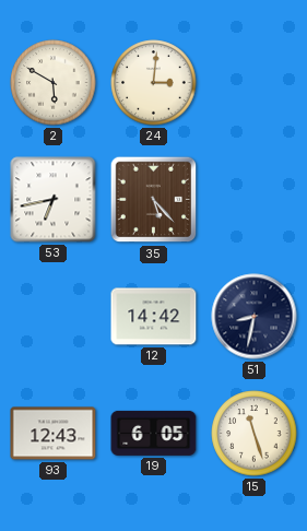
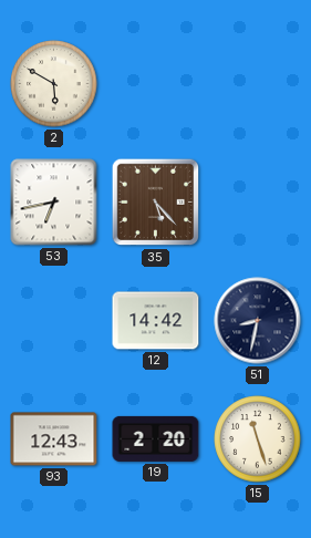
24: 3:01 -> none
19: 6:05 -> 2:20
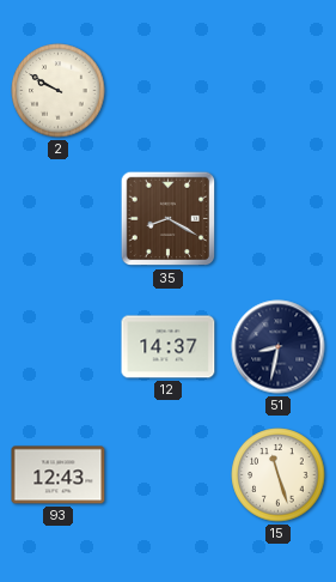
2: 5:50 -> 9:50
53: 6:43 -> none
35: 5:23 -> 8:20
12: 14:42 -> 14:37
19: 2:20 -> none
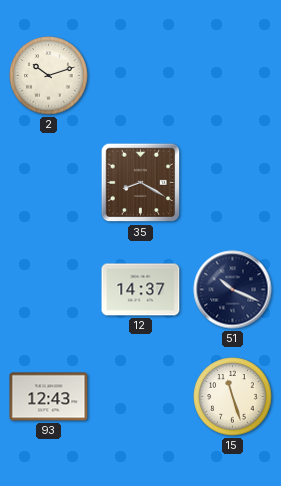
2: 9:50 -> 10:12
51: 8:32 -> 10:19
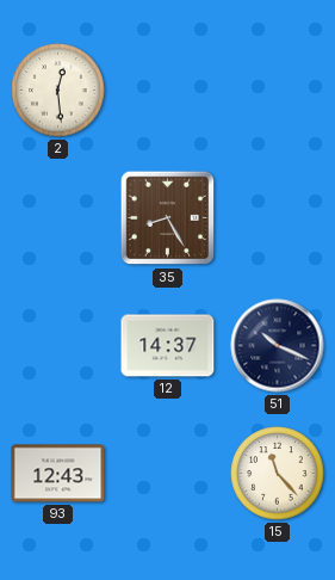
2: 10:12 -> 12:29
35: 8:20 -> 8:25
15: 11:27 -> 11:23
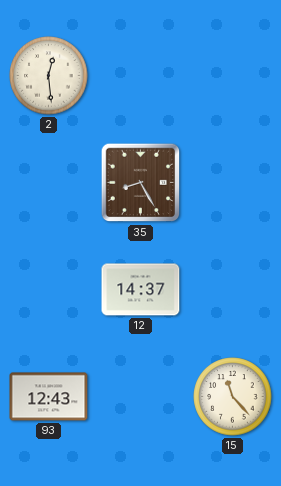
51: 10:19 -> none
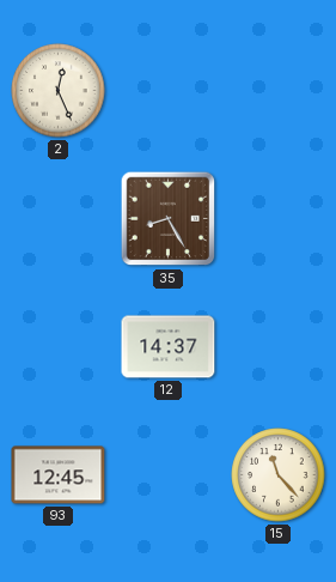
2: 12:29 -> 12:26
93: 12:43 -> 12:45
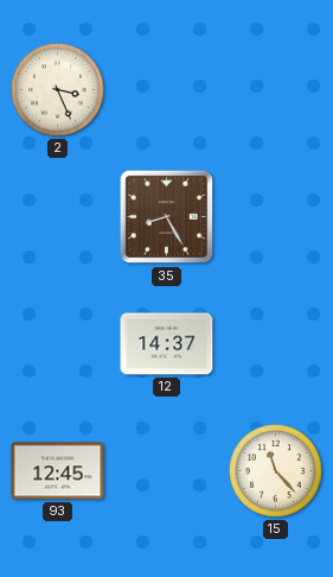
2: 12:26 -> 3:26
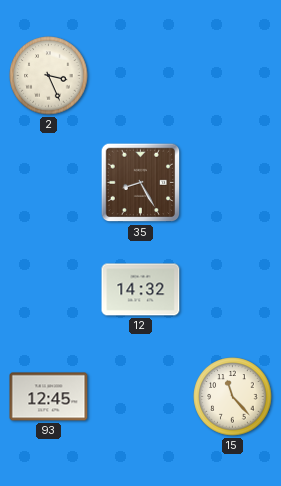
12: 14:37 -> 14:32
